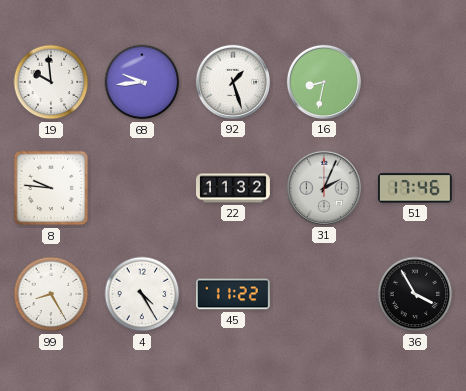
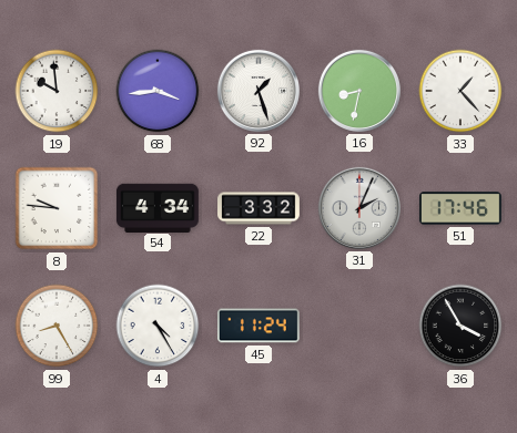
68: 9:44 -> 3:44
33: none -> 1:23
54: none -> 4:34
22: 11:32 -> 3:32
45: 11:22 -> 11:24
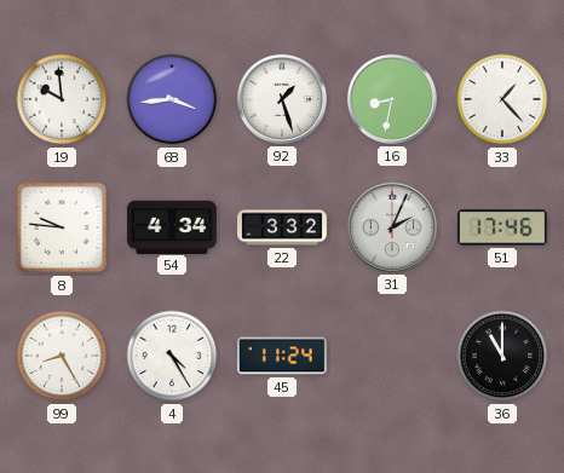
36: 3:55 -> 11:00
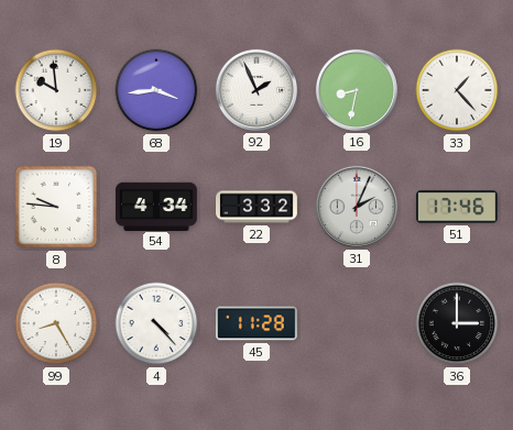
92: 1:27 -> 1:56
4: 4:25 -> 4:23
45: 11:24 -> 11:28
36: 11:00 -> 3:00
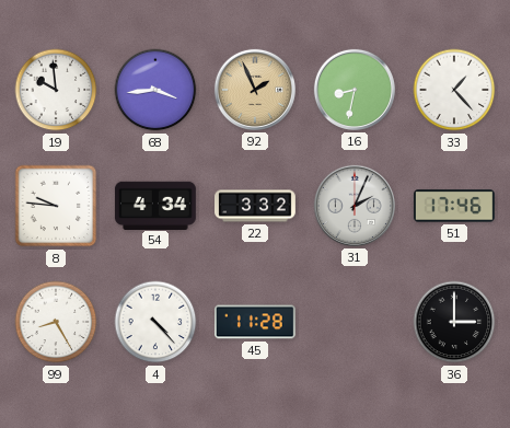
92 dial: white -> champagne
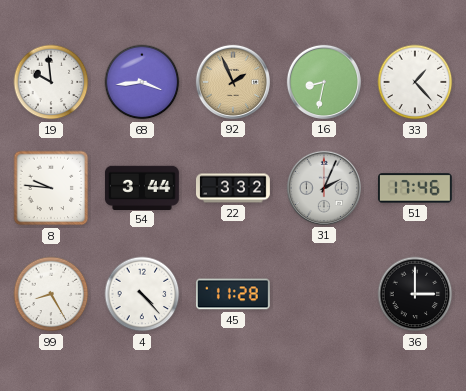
54: 4:34 -> 3:44
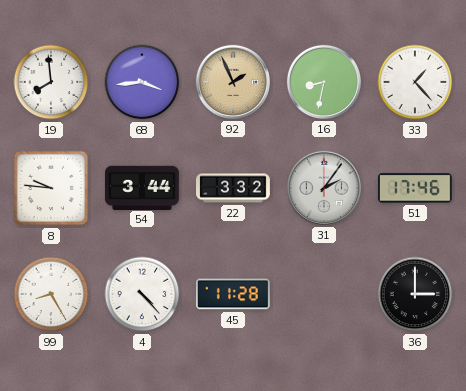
19: 9:59 -> 7:59
31: 2:04 -> 2:06
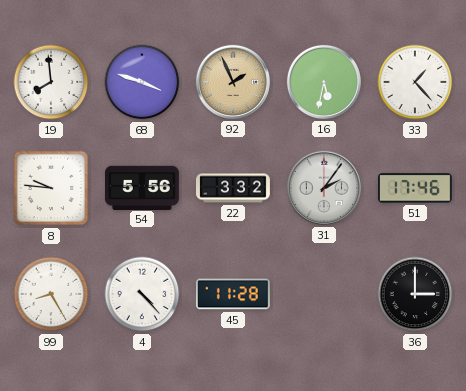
68: 3:44 -> 3:48
16: 8:32 -> 5:32
54: 3:44 -> 5:56
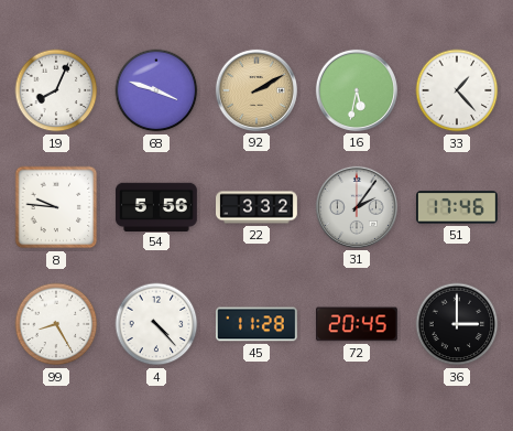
19: 7:59 -> 8:04
92: 1:56 -> 2:10
72: none -> 20:45
